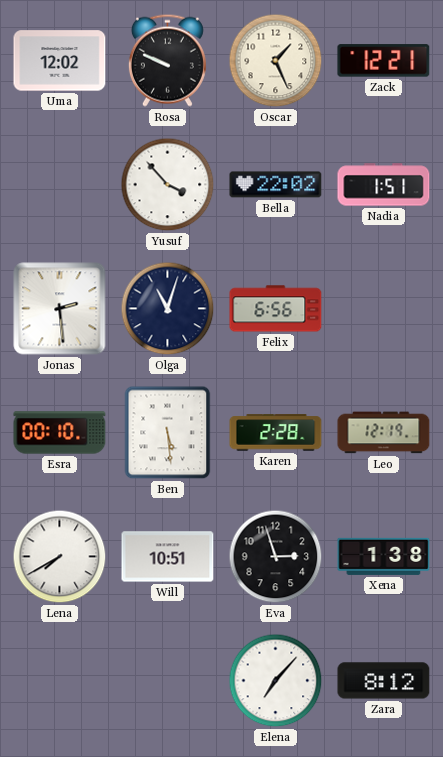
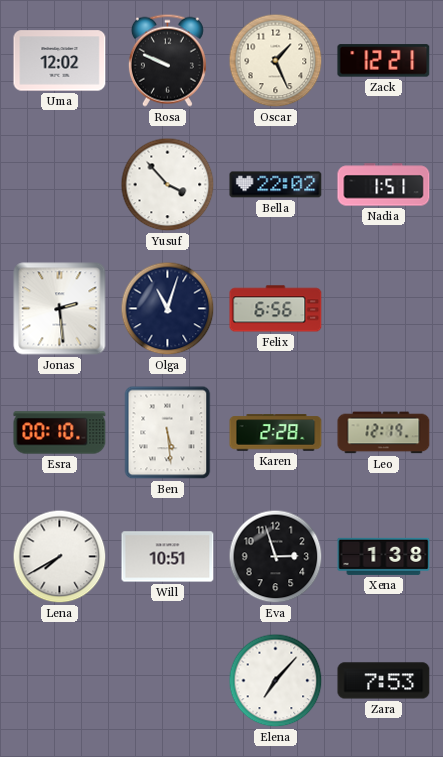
Zara: 8:12 -> 7:53
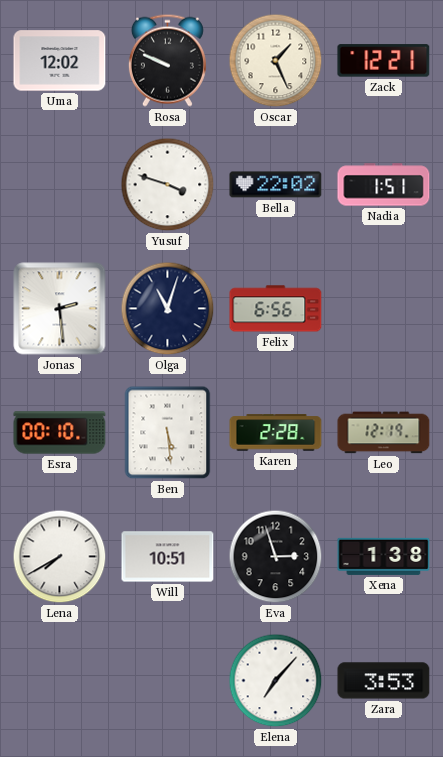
Yusuf: 3:53 -> 3:48
Zara: 7:53 -> 3:53
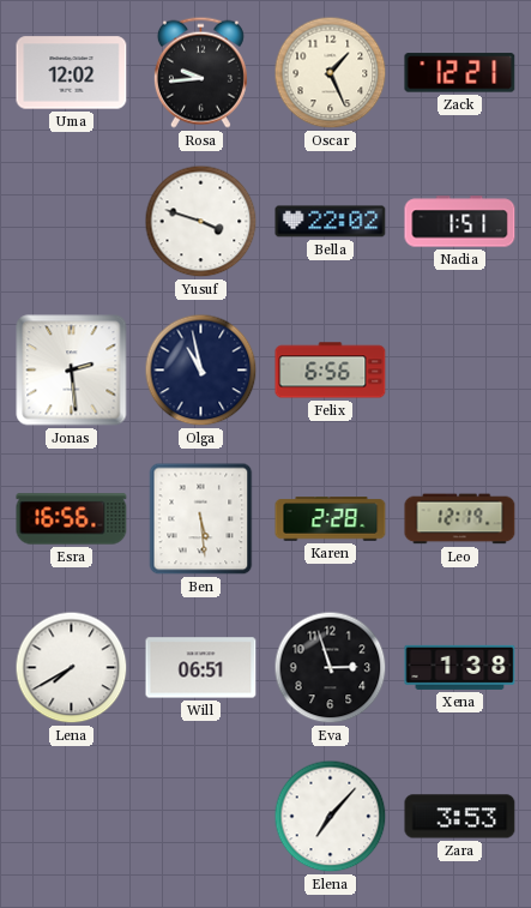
Rosa: 9:49 -> 9:44
Olga: 11:03 -> 10:58
Esra: 00:10 -> 16:56
Will: 10:51 -> 06:51
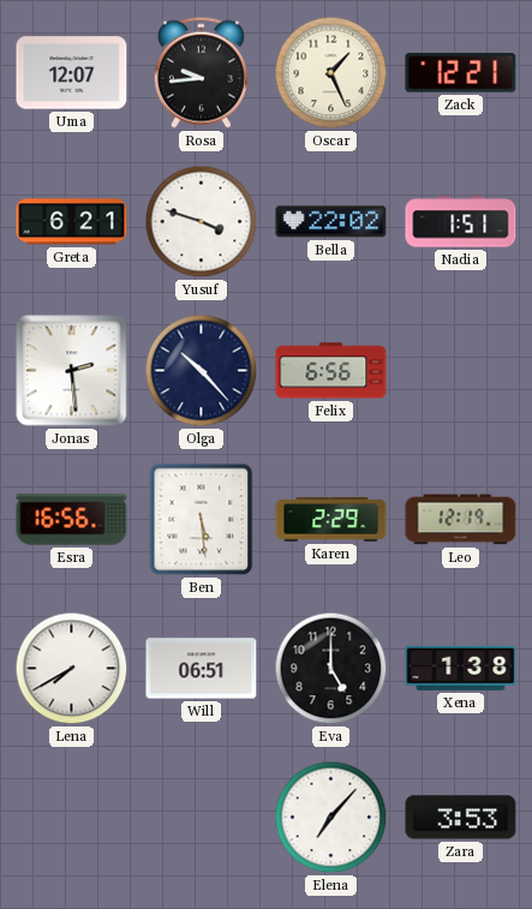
Uma: 12:02 -> 12:07
Greta: none -> 6:21
Olga: 10:58 -> 10:23
Karen: 2:28 -> 2:29
Eva: 2:57 -> 5:00
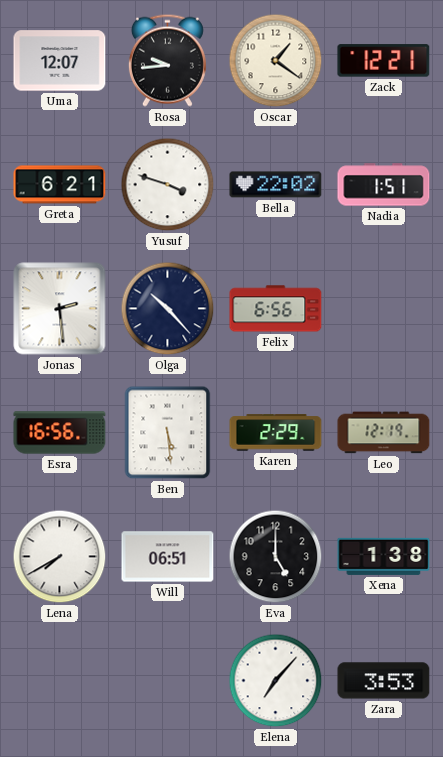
Oscar: 1:26 -> 1:21
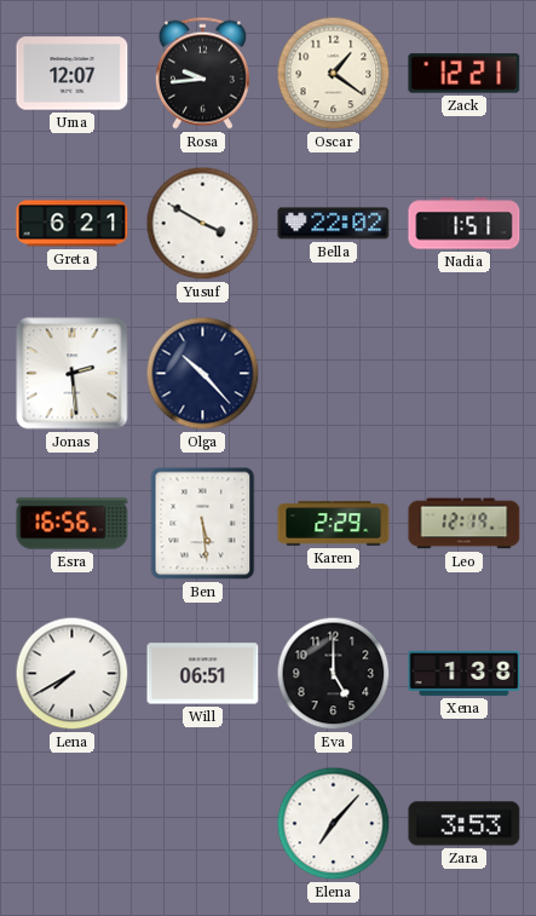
Yusuf: 3:48 -> 3:50
Felix: 6:56 -> none
